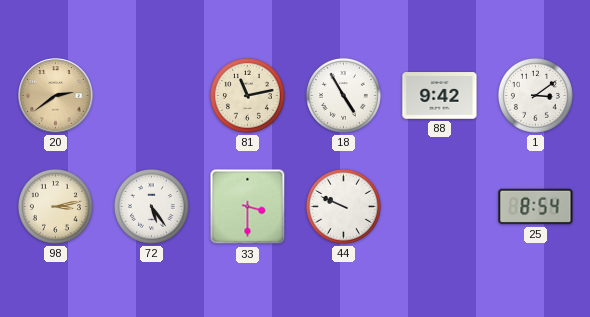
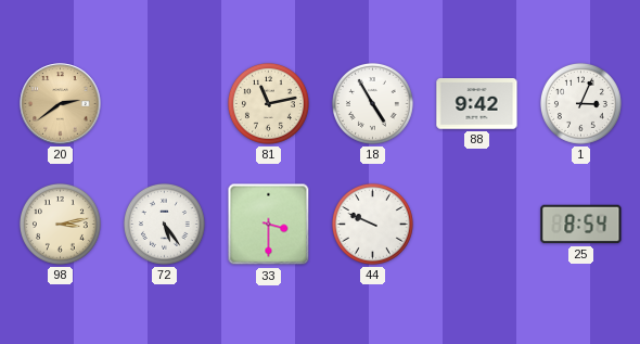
1: 3:09 -> 3:04
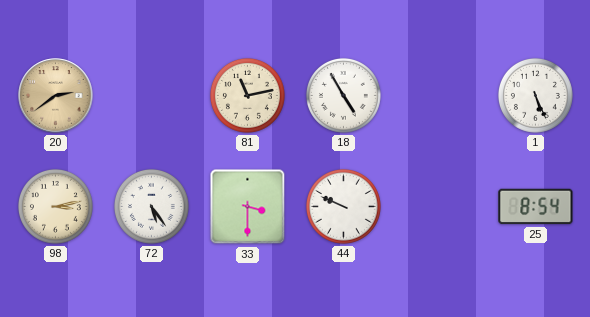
88: 9:42 -> none
1: 3:04 -> 5:26
